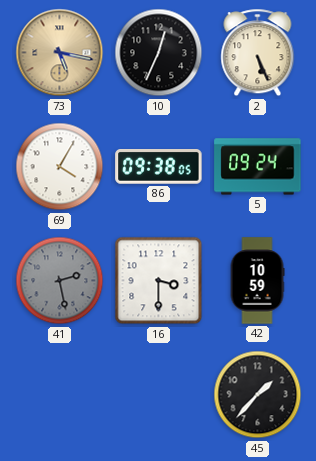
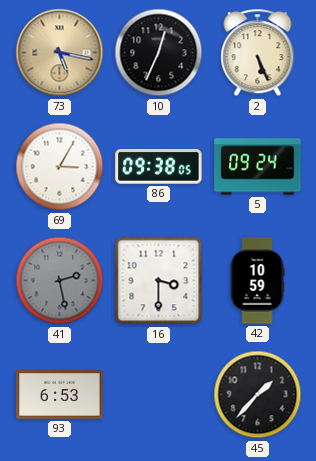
69: 4:05 -> 3:05
93: none -> 6:53
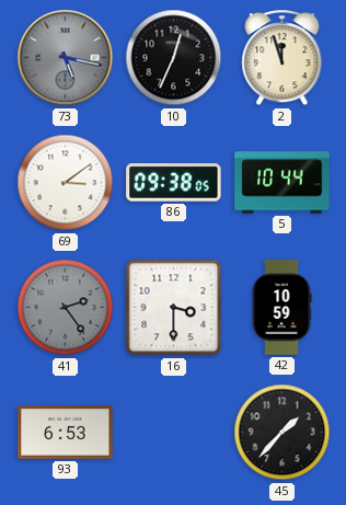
73 dial: champagne -> grey
2: 5:26 -> 11:57
69: 3:05 -> 3:09
5: 09:24 -> 10:44
41: 2:28 -> 2:24
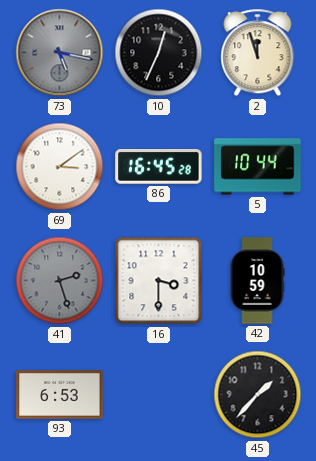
86: 09:38 -> 16:45
41: 2:24 -> 2:27
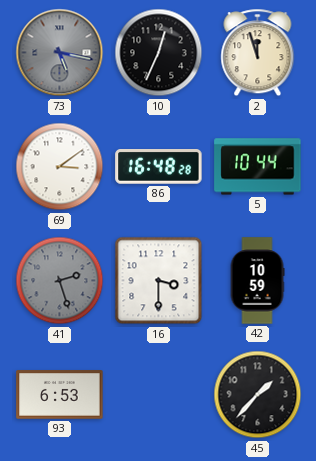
86: 16:45 -> 16:48
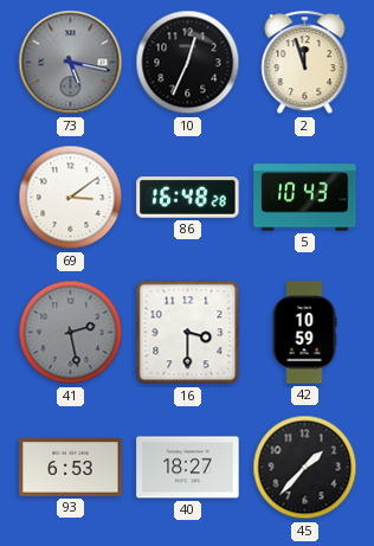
5: 10:44 -> 10:43
41: 2:27 -> 2:28
40: none -> 18:27
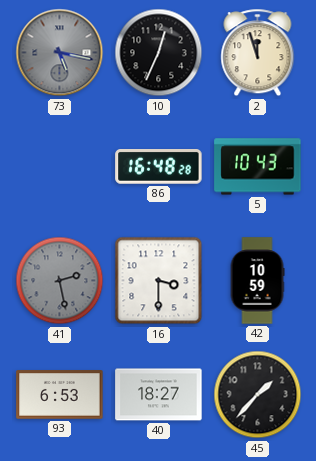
69: 3:09 -> none
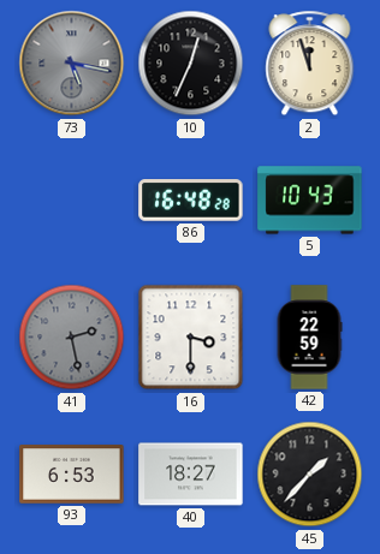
42: 10:59 -> 22:59
